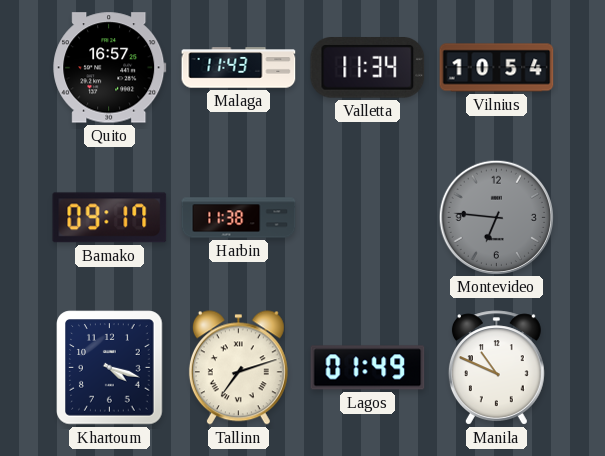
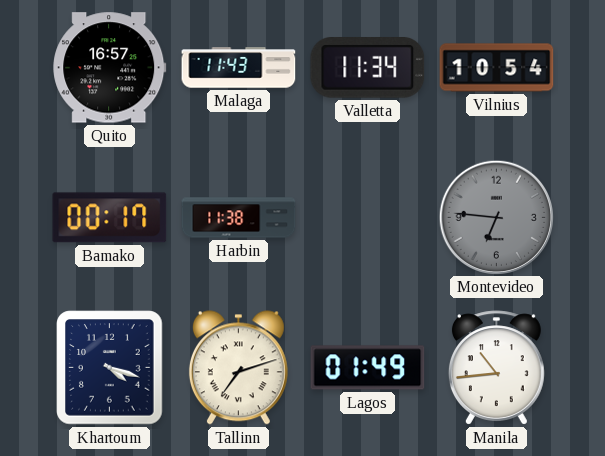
Bamako: 09:17 -> 00:17
Manila: 10:49 -> 10:44
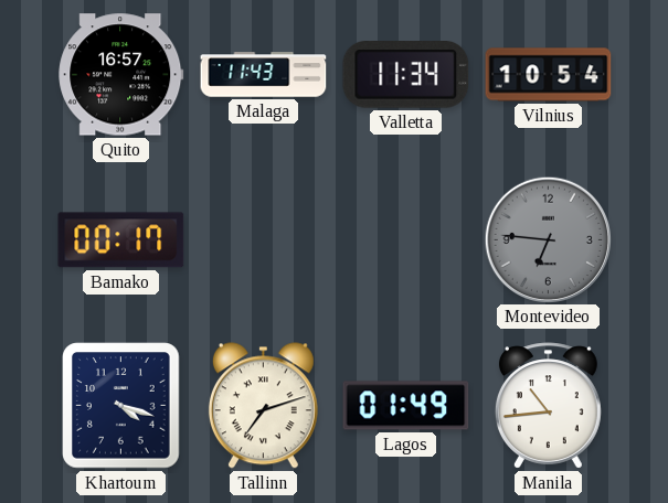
Harbin: 11:38 -> none
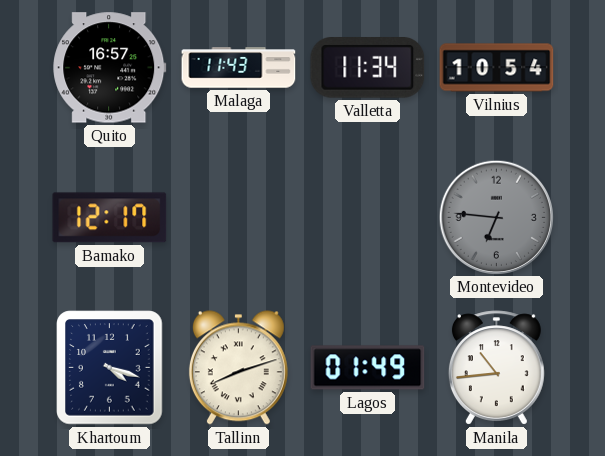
Bamako: 00:17 -> 12:17
Tallinn: 7:12 -> 8:12
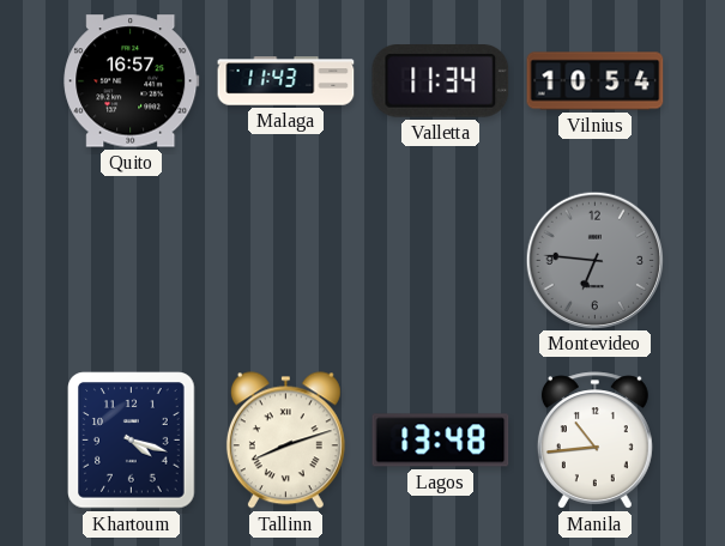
Bamako: 12:17 -> none
Lagos: 01:49 -> 13:48
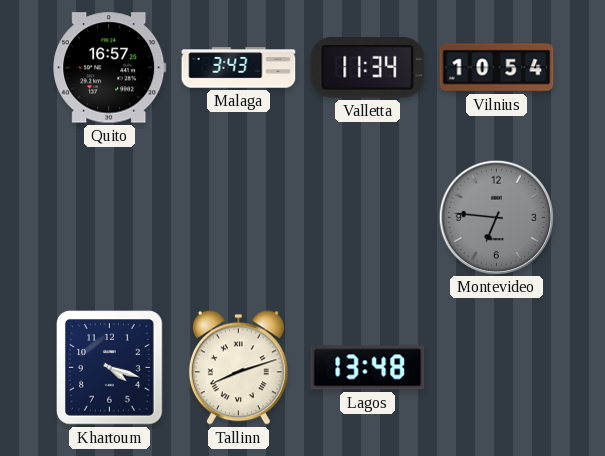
Malaga: 11:43 -> 3:43
Manila: 10:44 -> none
